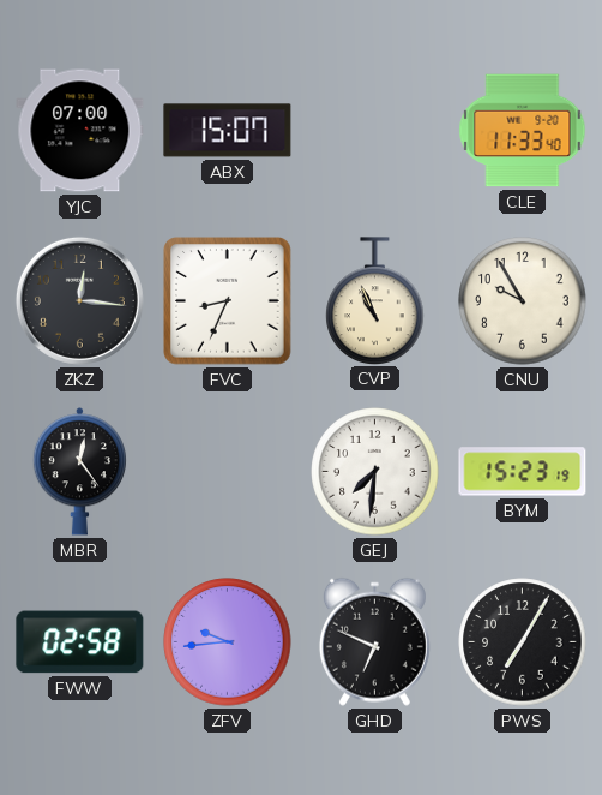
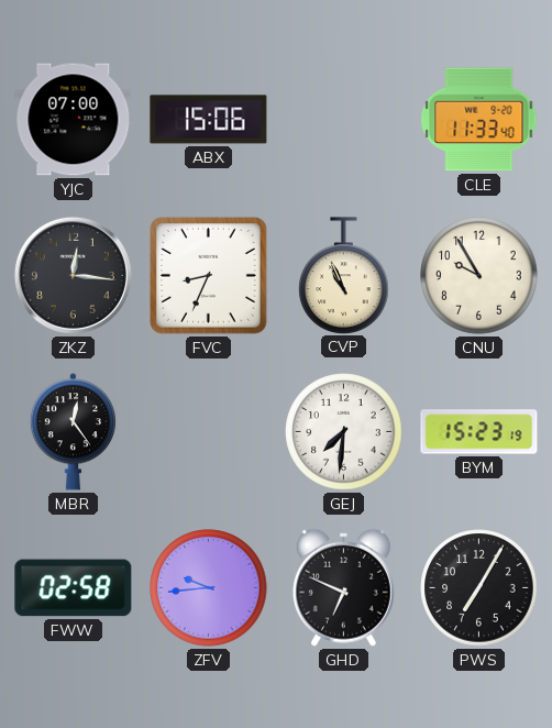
ABX: 15:07 -> 15:06
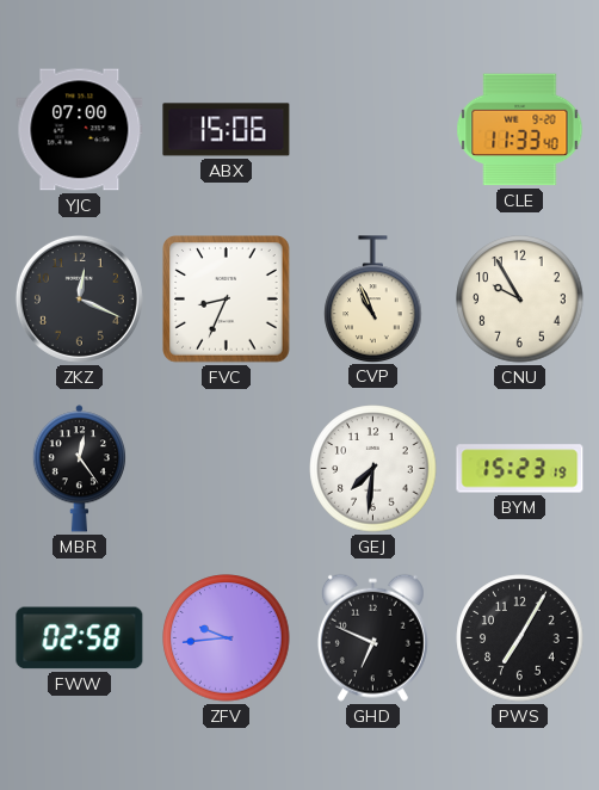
ZKZ: 12:16 -> 12:19
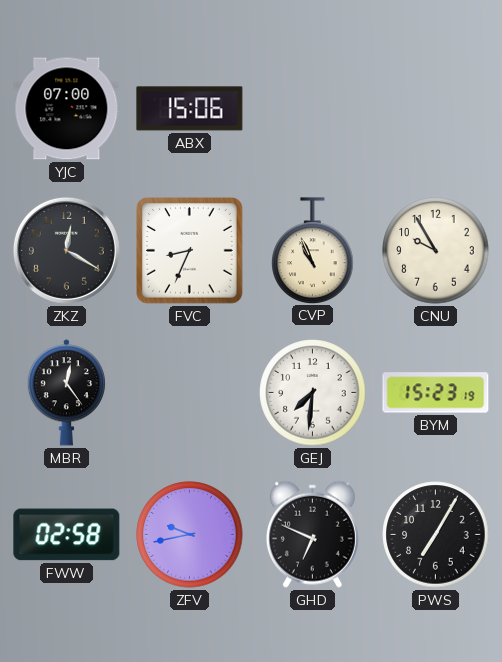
CLE: 11:33 -> none
ZKZ: 12:19 -> 12:20
ZFV: 9:44 -> 9:43
